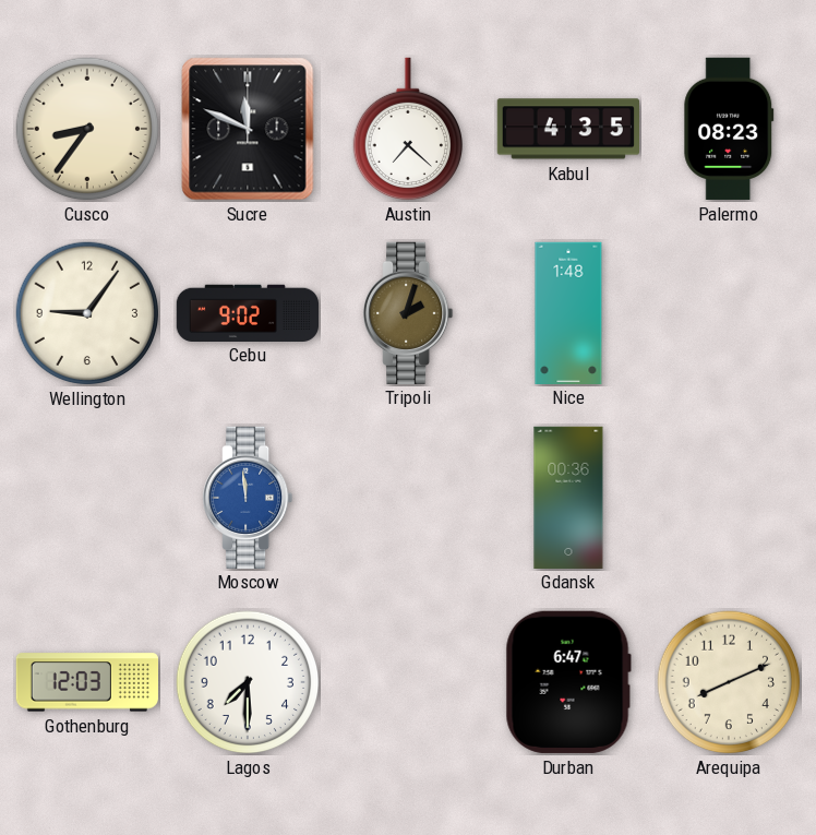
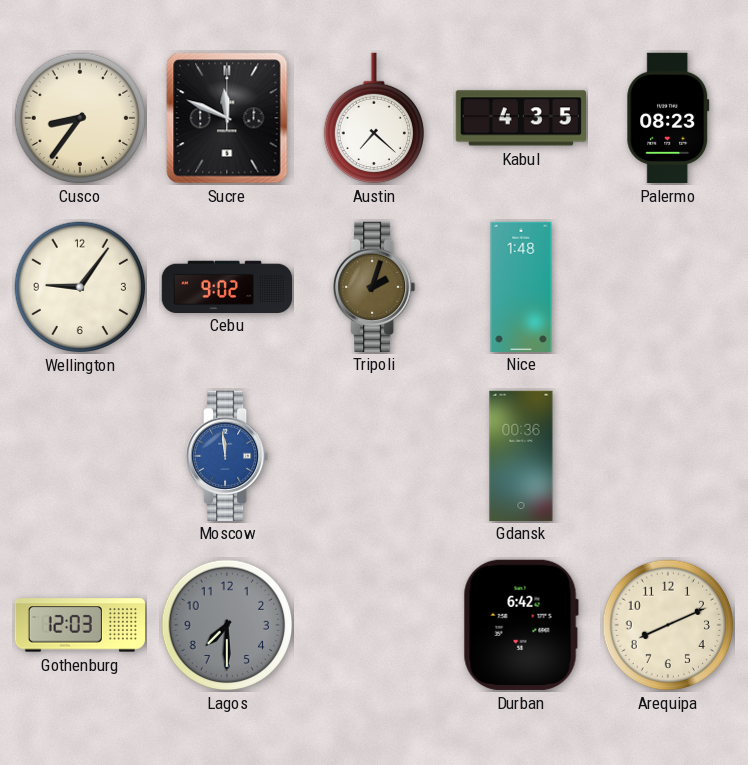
Lagos dial: white -> grey
Durban: 6:47 -> 6:42
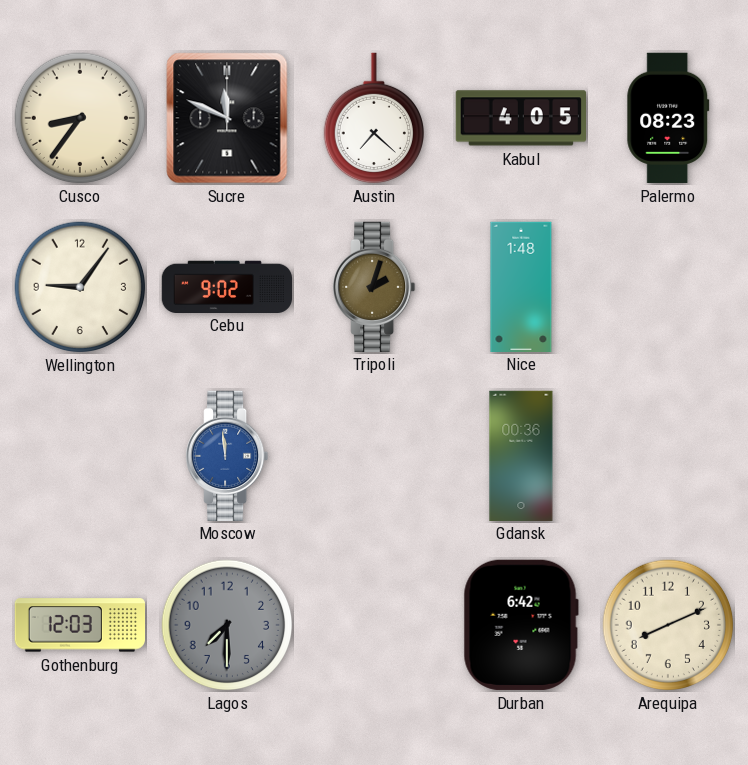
Kabul: 4:35 -> 4:05
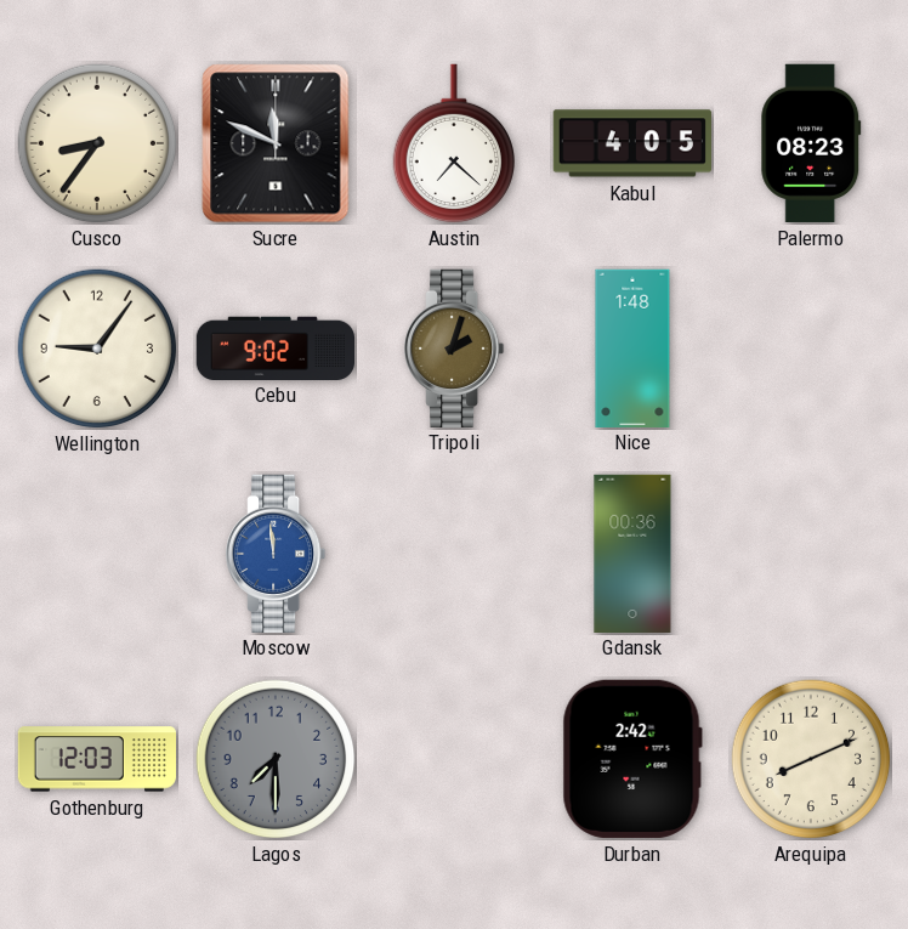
Durban: 6:42 -> 2:42
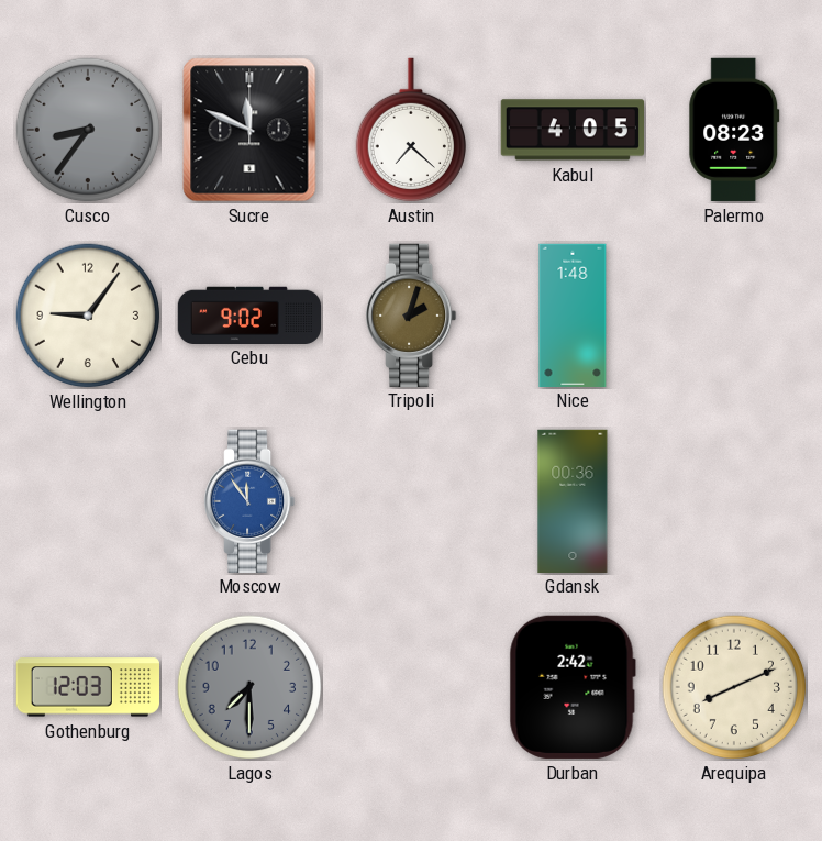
Cusco dial: cream -> grey
Moscow: 11:59 -> 11:54
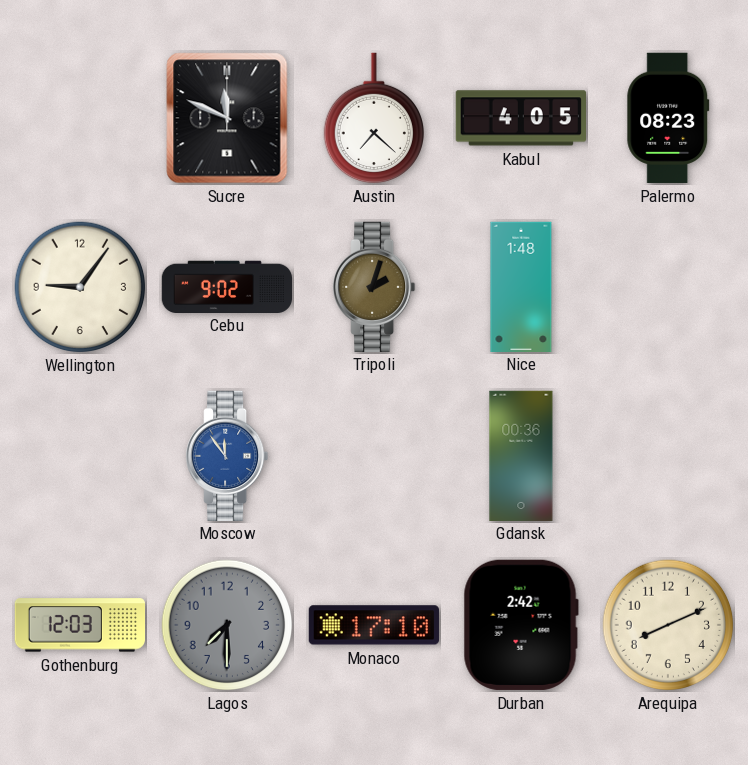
Cusco: 8:36 -> none
Monaco: none -> 17:10
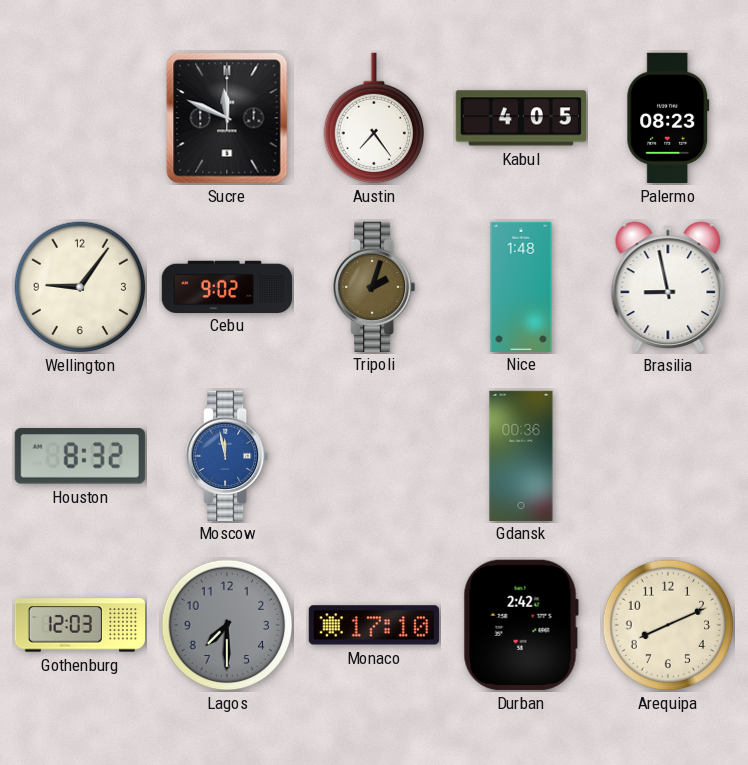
Austin: 7:22 -> 7:24
Brasilia: none -> 8:58
Houston: none -> 8:32
Moscow: 11:54 -> 11:58
